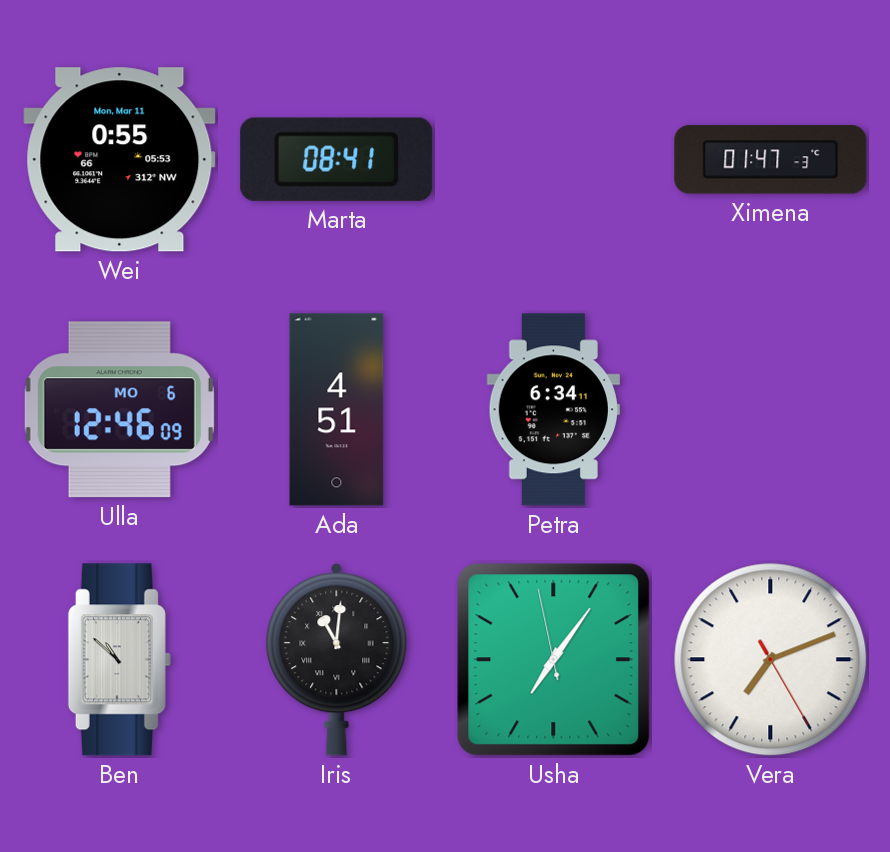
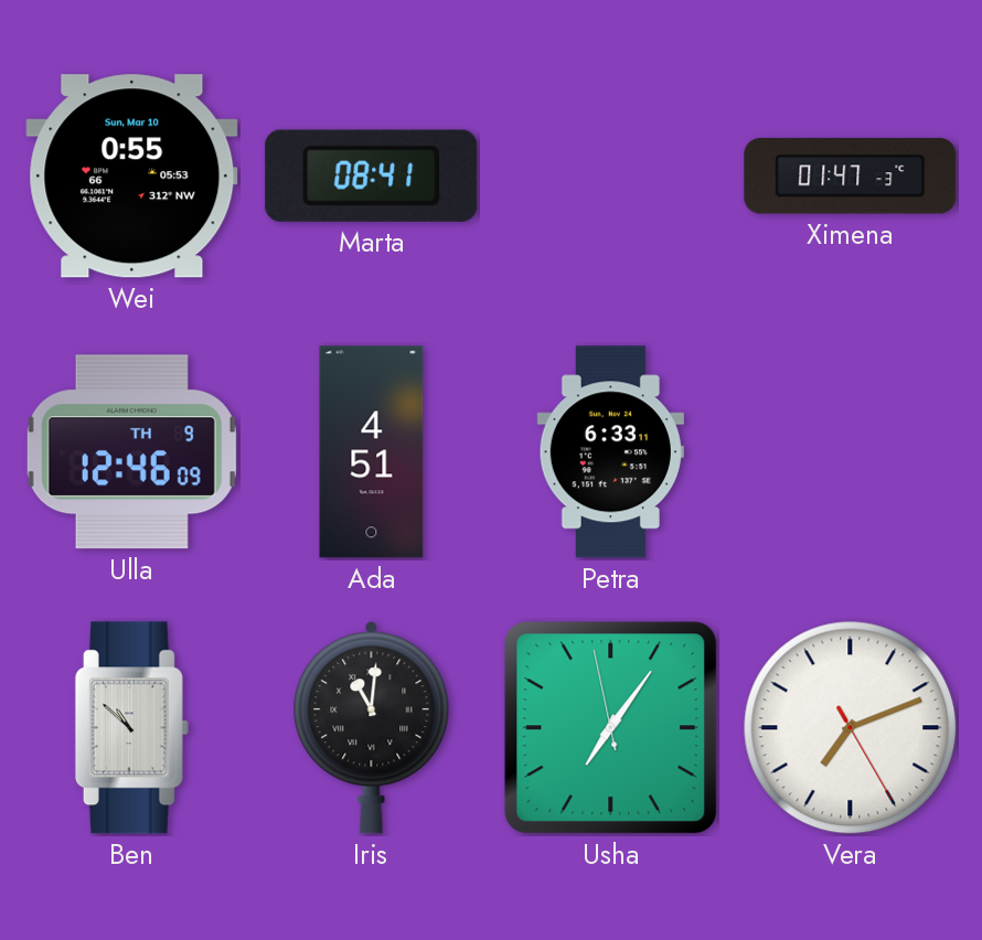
Wei date: Mon, Mar 11 -> Sun, Mar 10
Ulla date: MO 6 -> TH 9
Petra: 6:34 -> 6:33
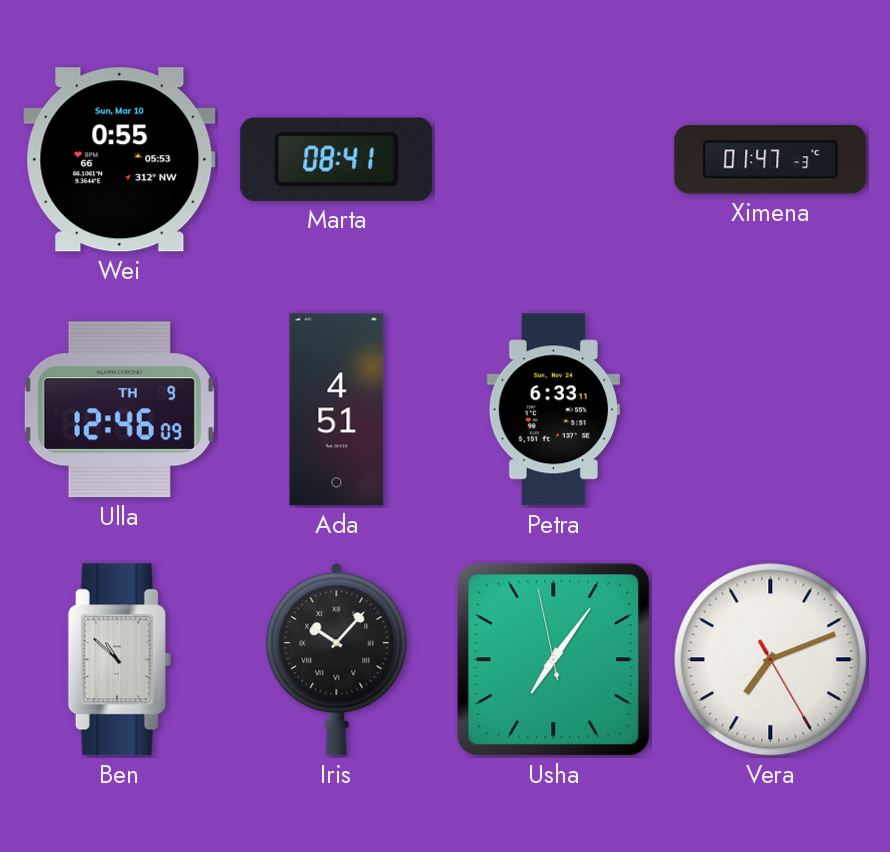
Iris: 11:01 -> 10:07
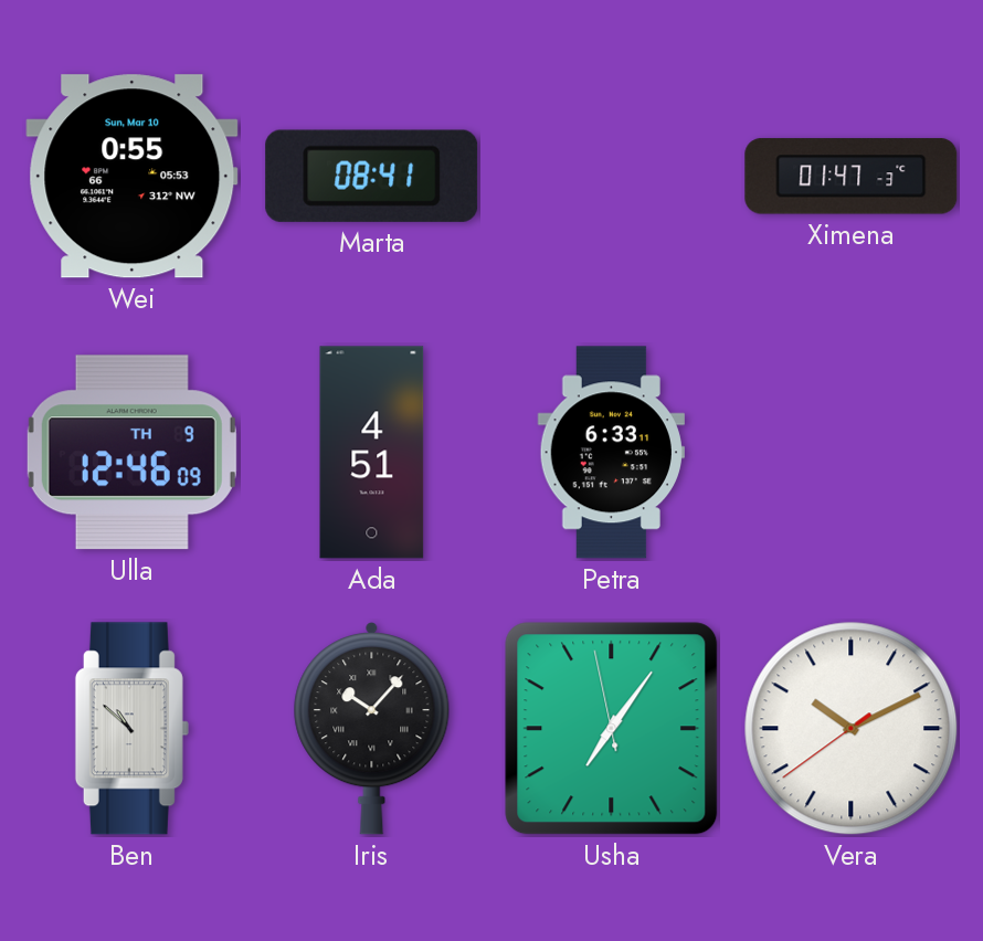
Vera: 7:11 -> 10:10
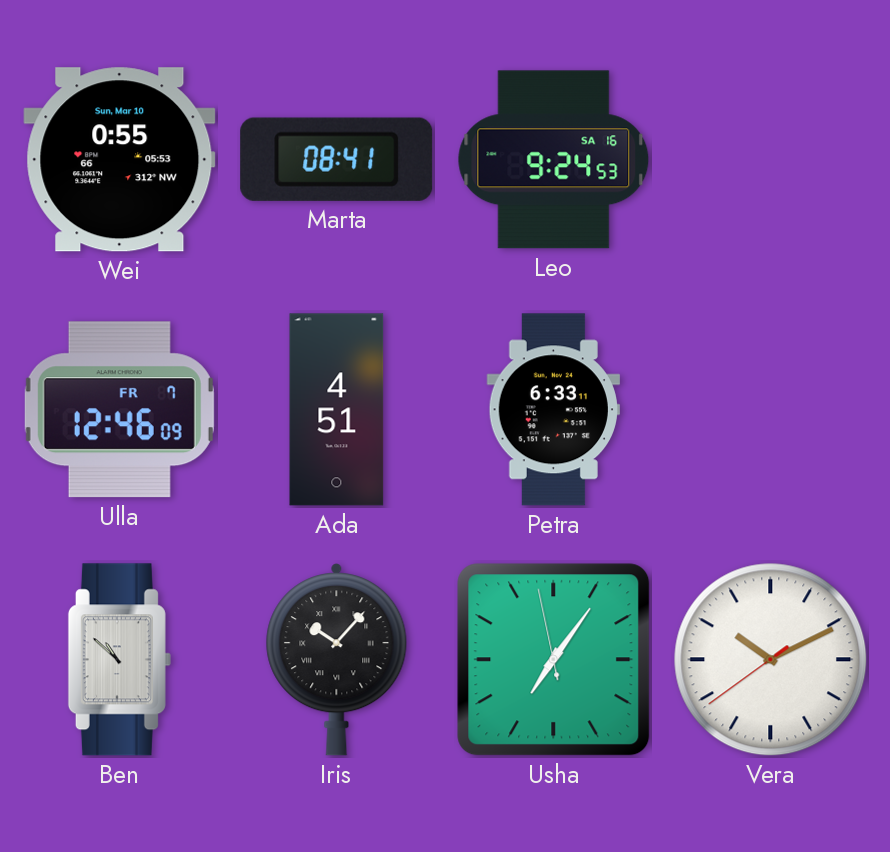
Leo: none -> 9:24
Ximena: 01:47 -> none
Ulla date: TH 9 -> FR 7
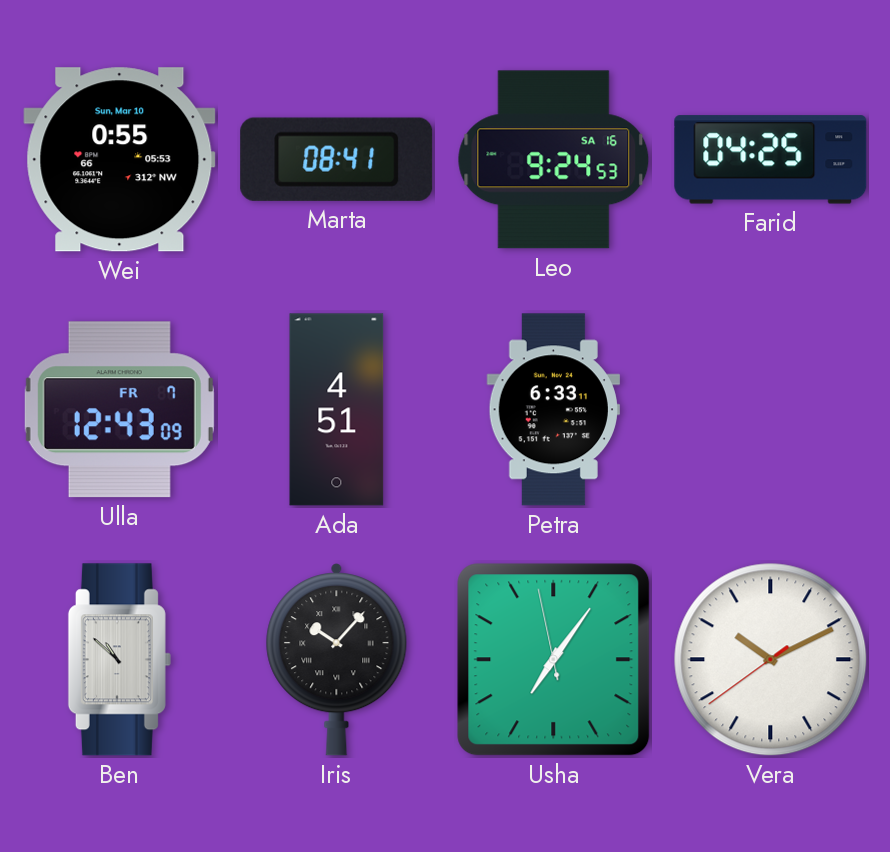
Farid: none -> 04:25
Ulla: 12:46 -> 12:43
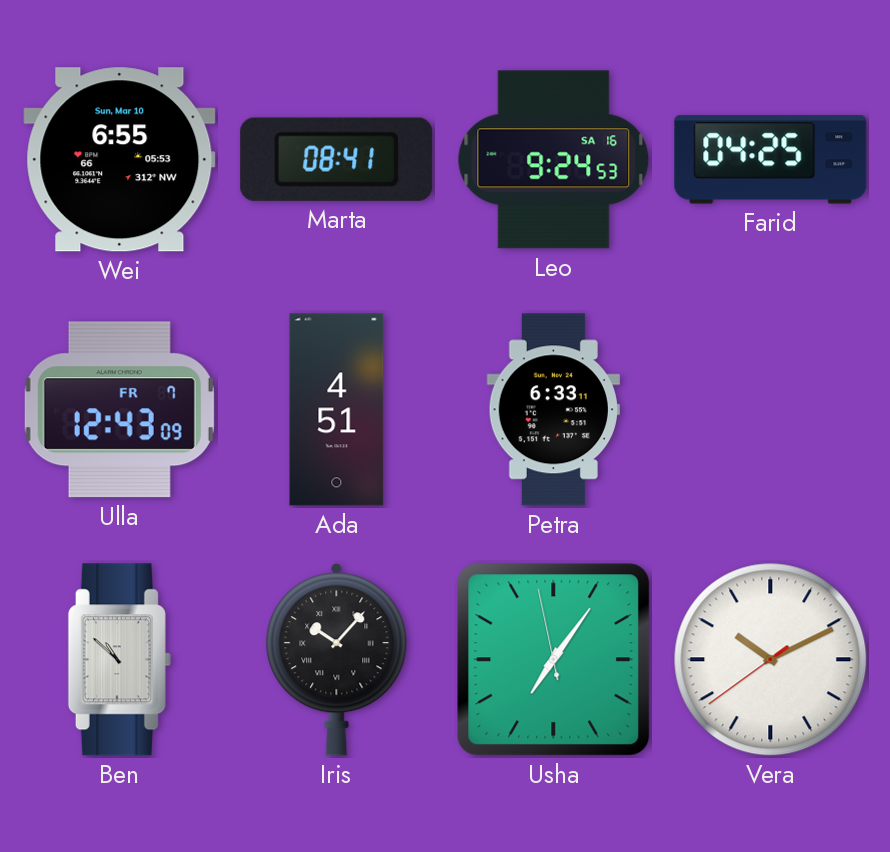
Wei: 0:55 -> 6:55
